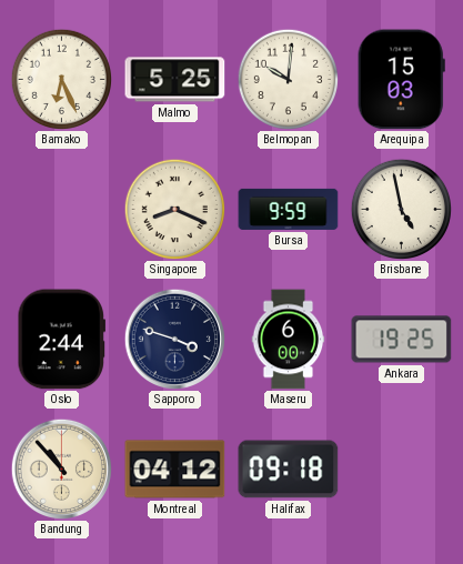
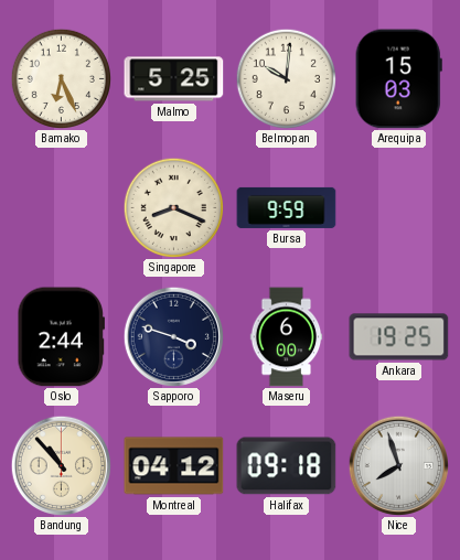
Brisbane: 4:58 -> none
Nice: none -> 7:57
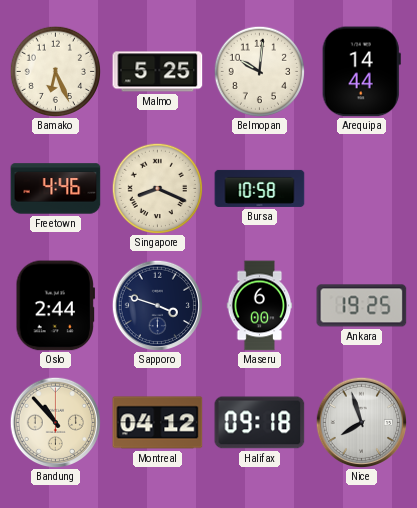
Arequipa: 15:03 -> 14:44
Freetown: none -> 4:46
Bursa: 9:59 -> 10:58
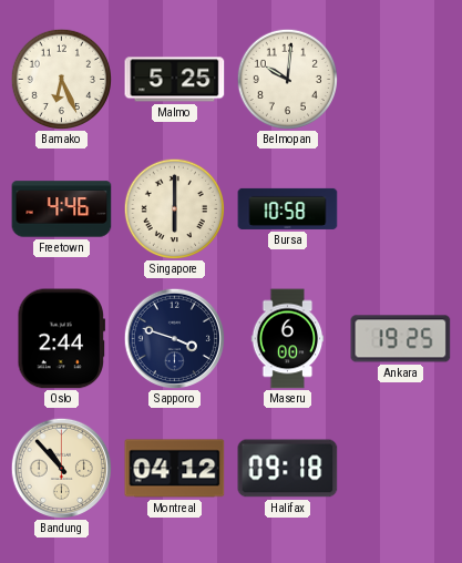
Arequipa: 14:44 -> none
Singapore: 8:19 -> 6:00
Nice: 7:57 -> none
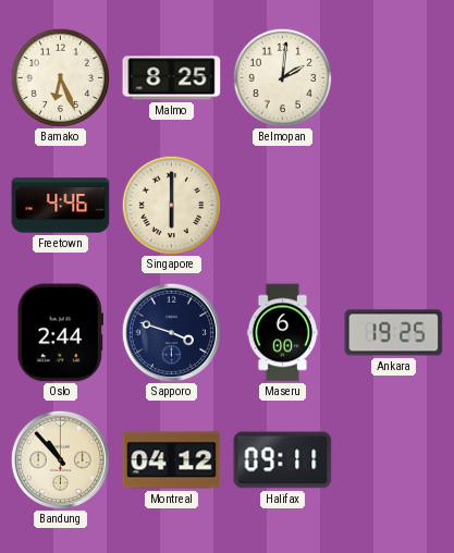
Malmo: 5:25 -> 8:25
Belmopan: 10:01 -> 2:01
Bursa: 10:58 -> none
Halifax: 09:18 -> 09:11
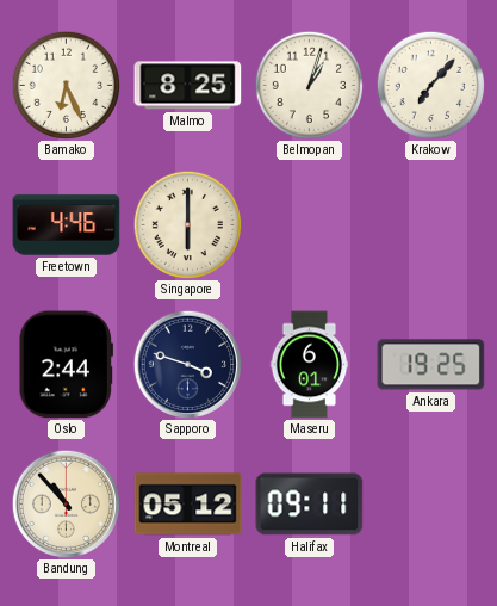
Belmopan: 2:01 -> 1:03
Krakow: none -> 7:07
Maseru: 6:00 -> 6:01
Montreal: 04:12 -> 05:12
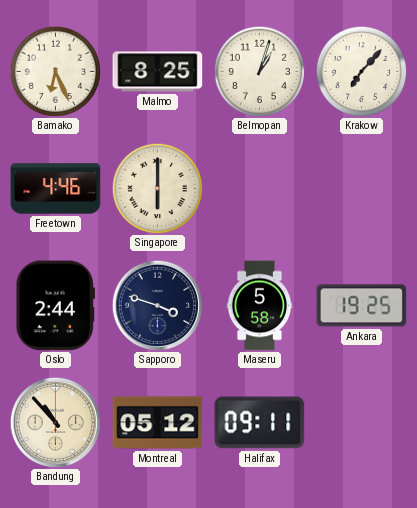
Maseru: 6:01 -> 5:58
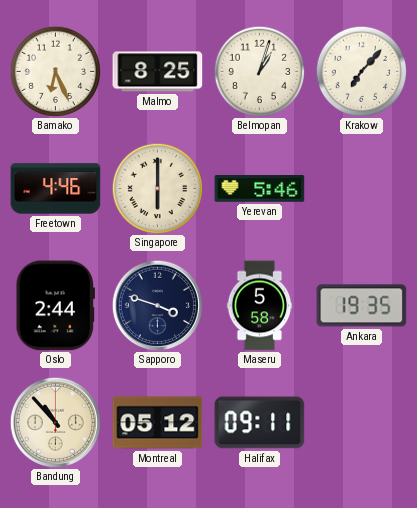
Yerevan: none -> 5:46
Ankara: 19:25 -> 19:35
